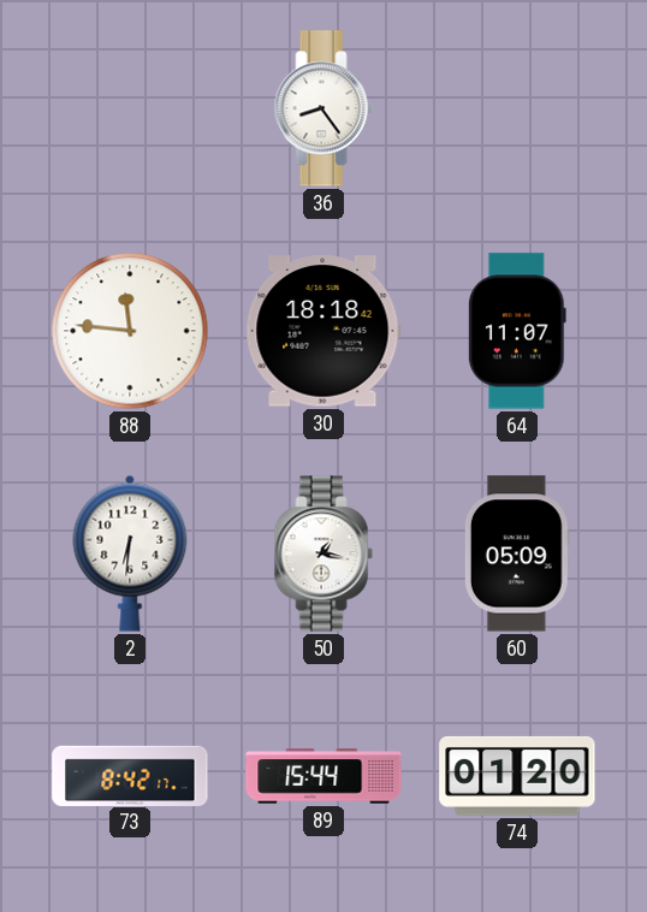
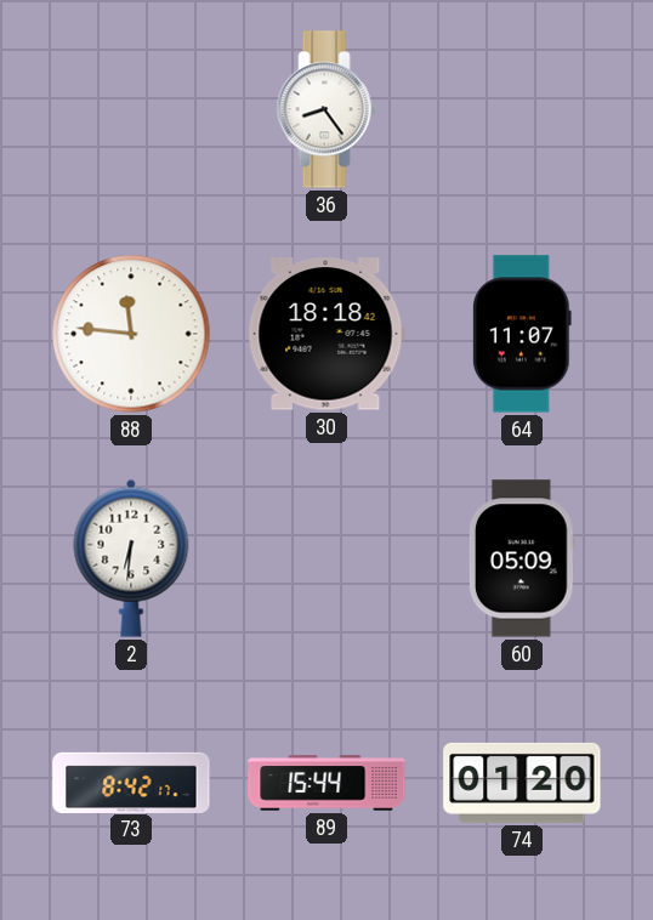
50: 1:17 -> none
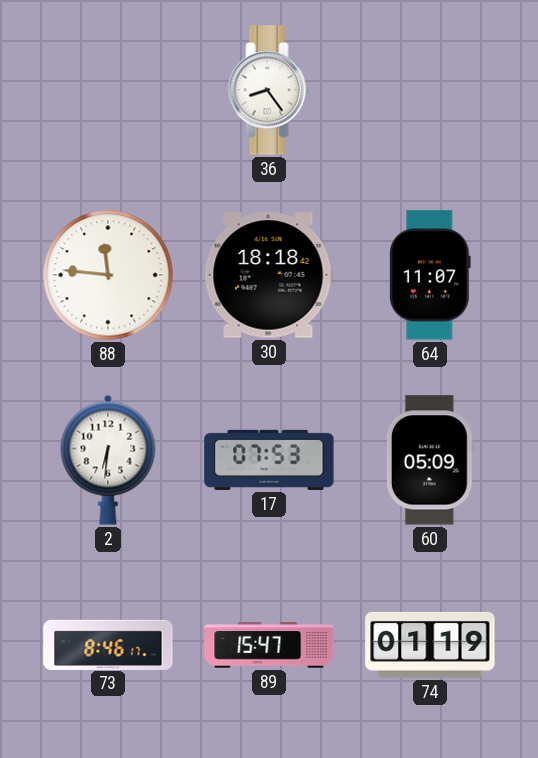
17: none -> 07:53
73: 8:42 -> 8:46
89: 15:44 -> 15:47
74: 01:20 -> 01:19
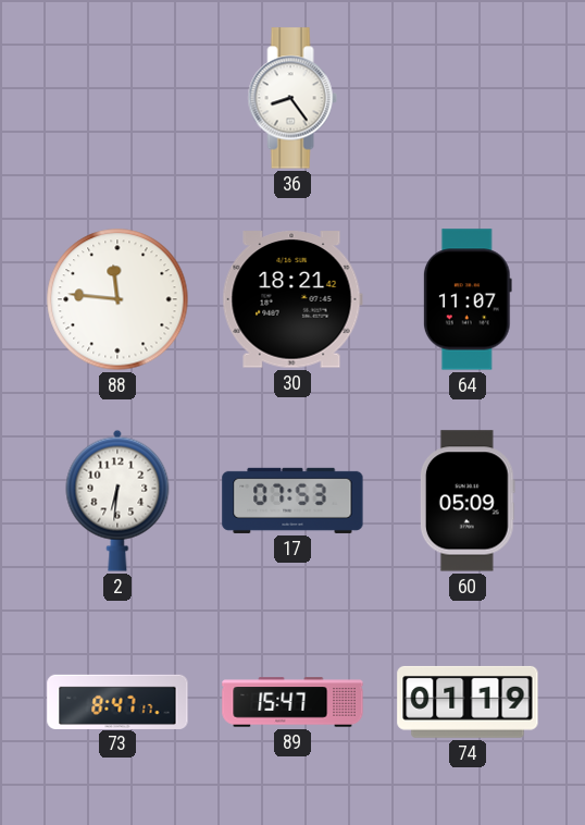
30: 18:18 -> 18:21
73: 8:46 -> 8:47
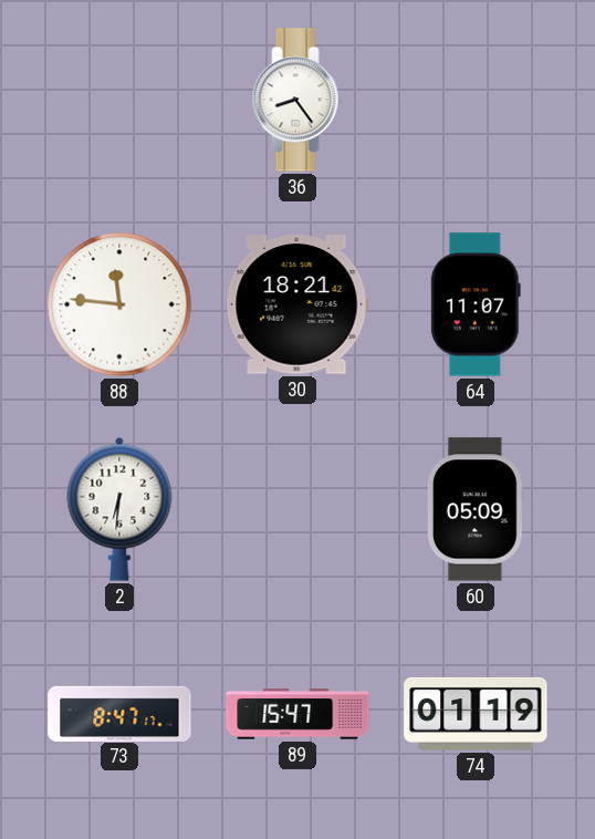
17: 07:53 -> none
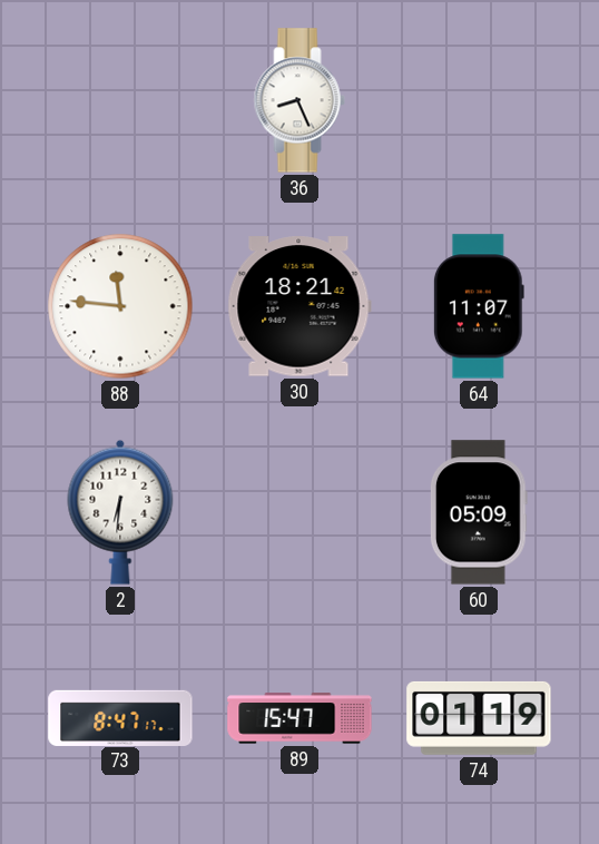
36: 8:24 -> 8:26
